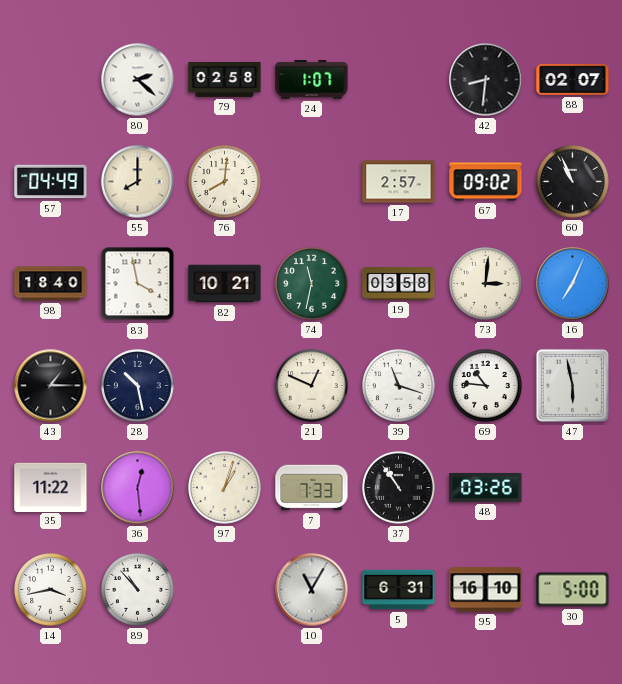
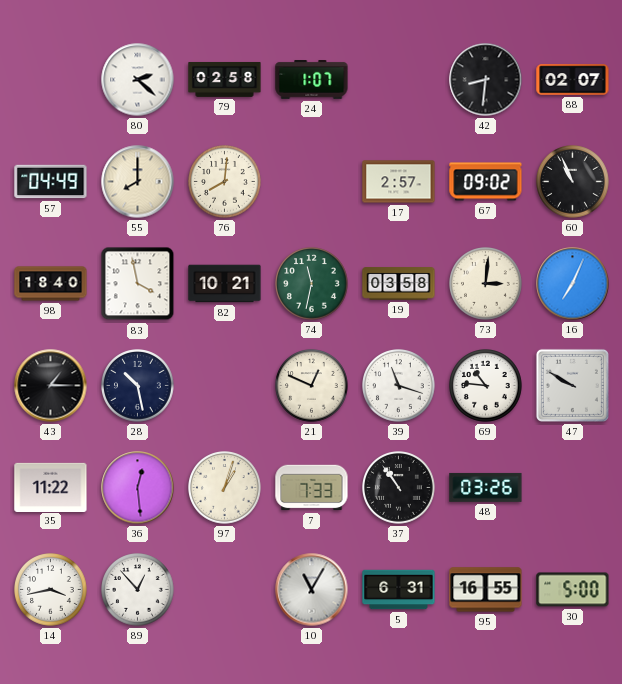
47: 5:58 -> 9:50
89: 10:53 -> 12:53
95: 16:10 -> 16:55
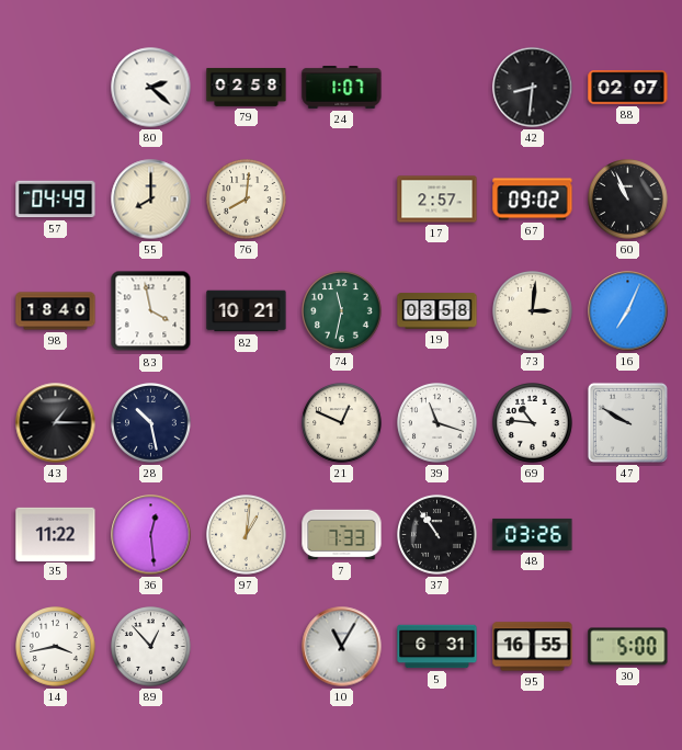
97: 1:03 -> 1:01
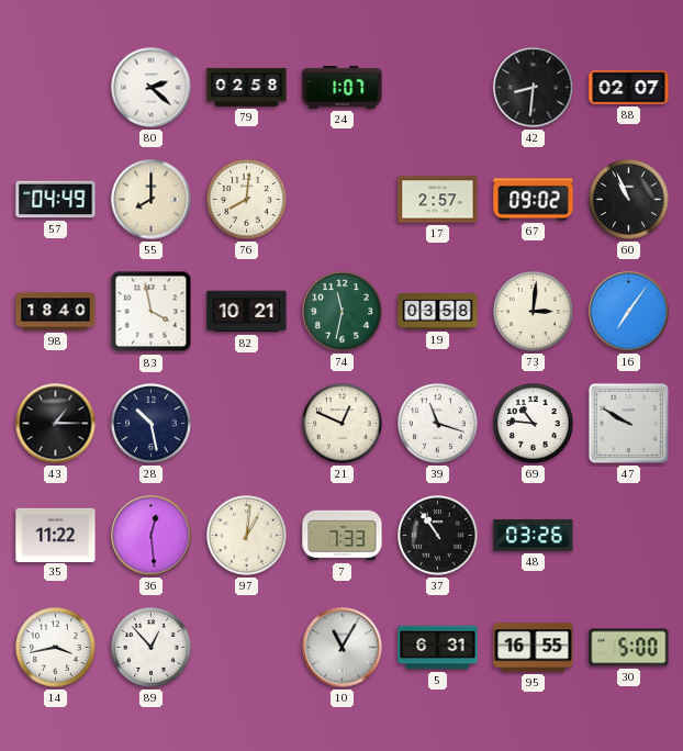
16: 7:04 -> 7:06
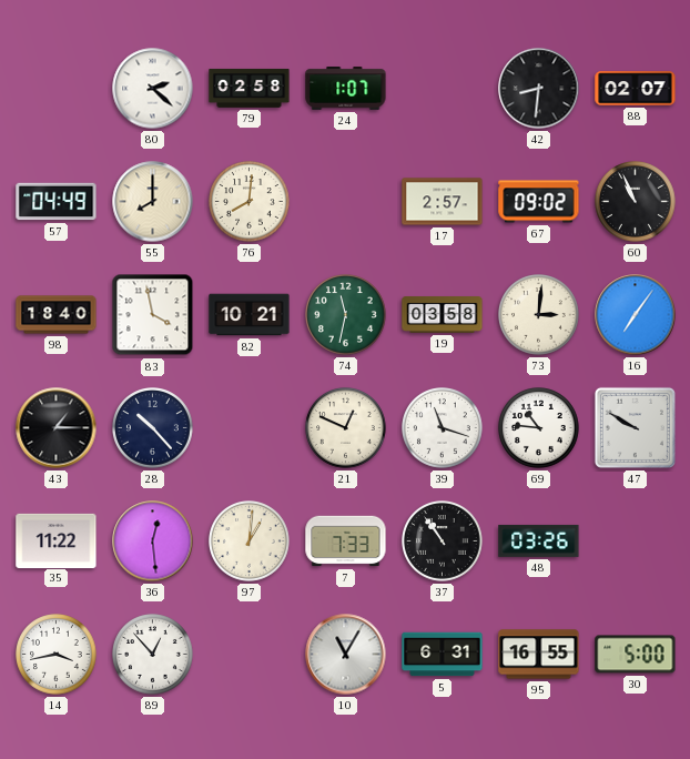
28: 10:28 -> 10:23
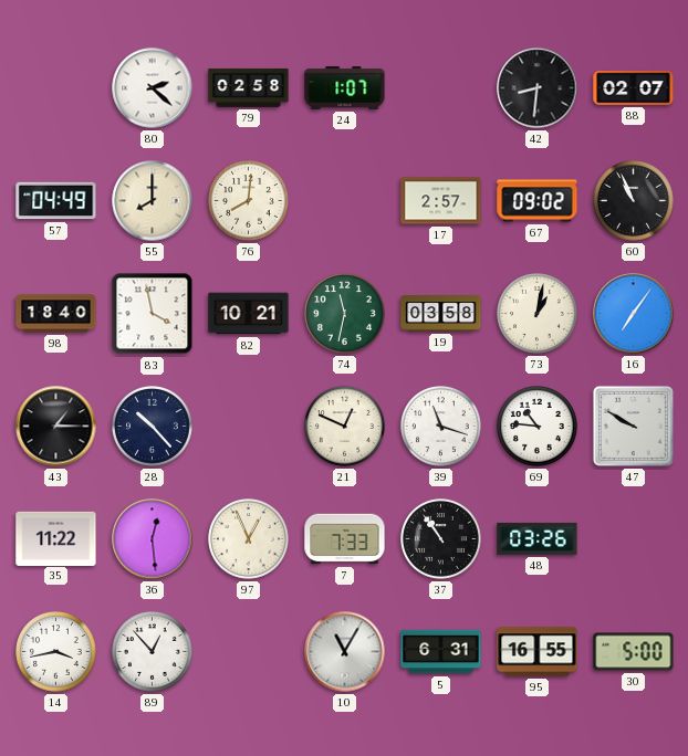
73: 3:01 -> 1:02
97: 1:01 -> 12:56
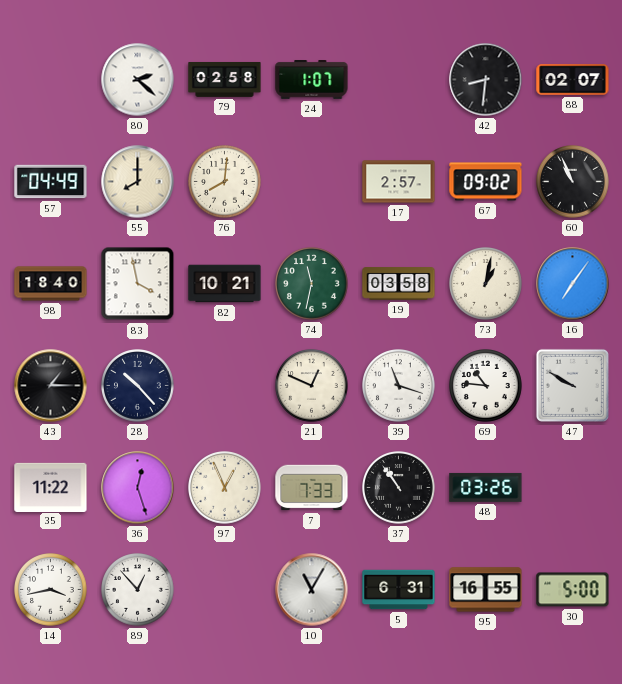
36: 12:29 -> 12:27
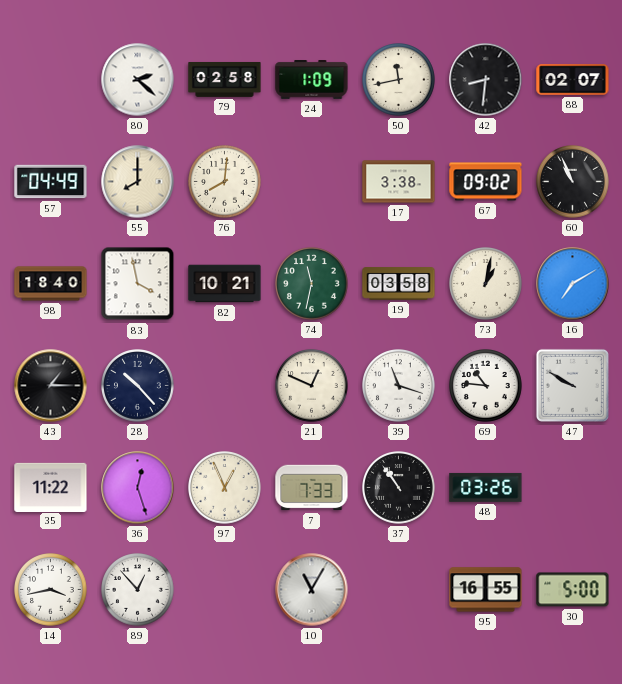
24: 1:07 -> 1:09
50: none -> 11:43
17: 2:57 -> 3:38
16: 7:06 -> 7:10
5: 6:31 -> none
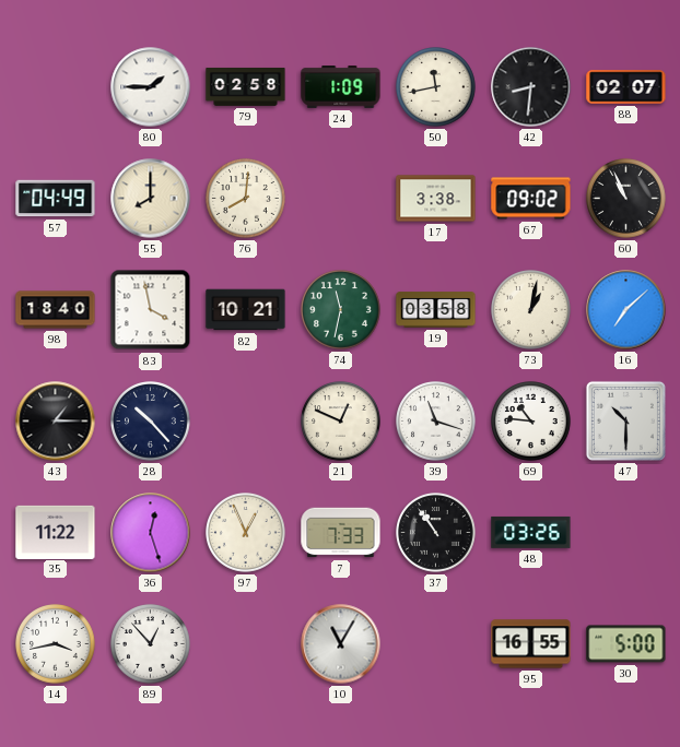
80: 2:22 -> 1:45
16: 7:10 -> 7:08
47: 9:50 -> 10:30
